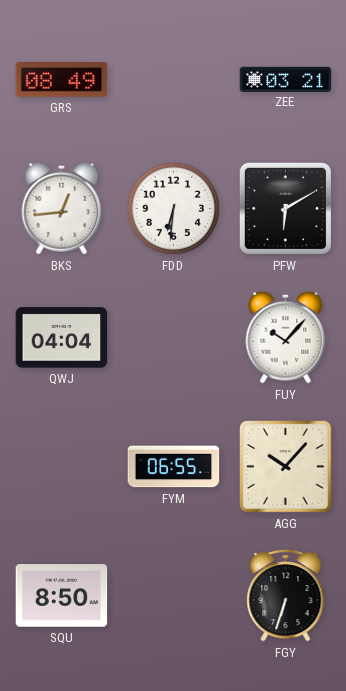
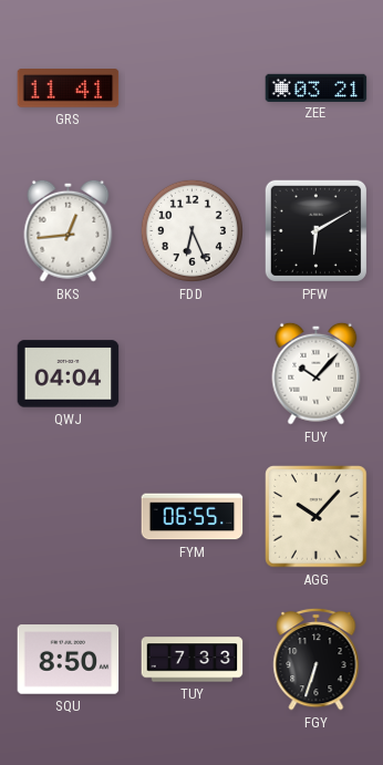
GRS: 08:49 -> 11:41
FDD: 6:31 -> 6:26
TUY: none -> 7:33
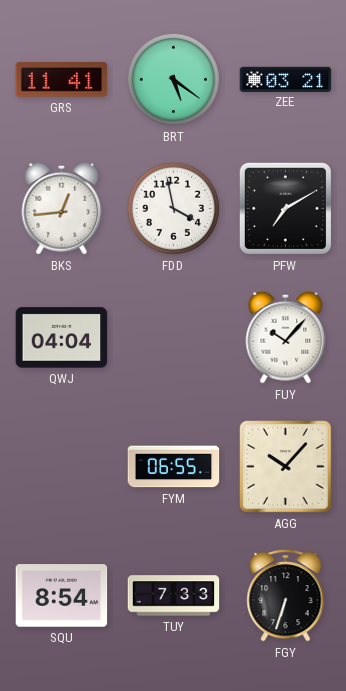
BRT: none -> 5:21
FDD: 6:26 -> 3:58
PFW: 6:10 -> 7:10
SQU: 8:50 -> 8:54
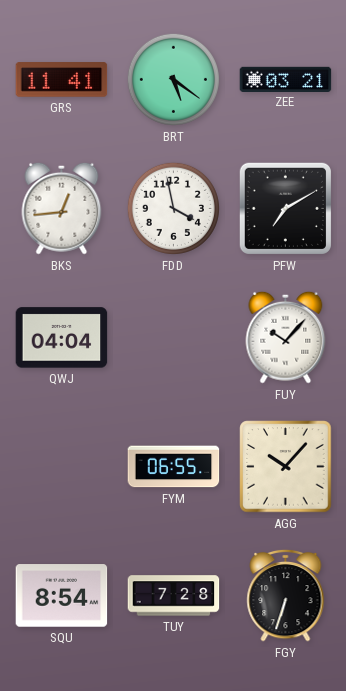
TUY: 7:33 -> 7:28
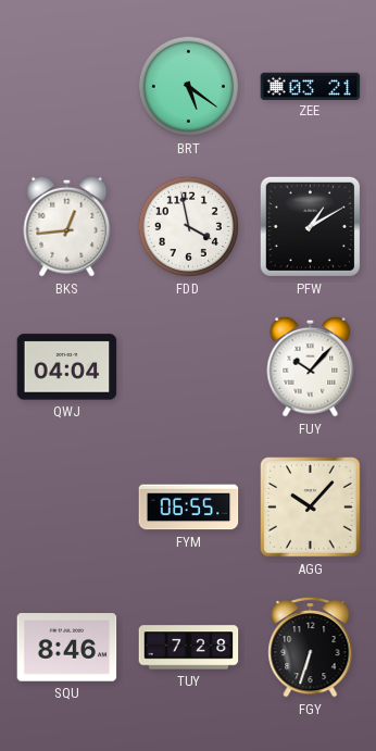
GRS: 11:41 -> none
PFW: 7:10 -> 1:10
SQU: 8:54 -> 8:46
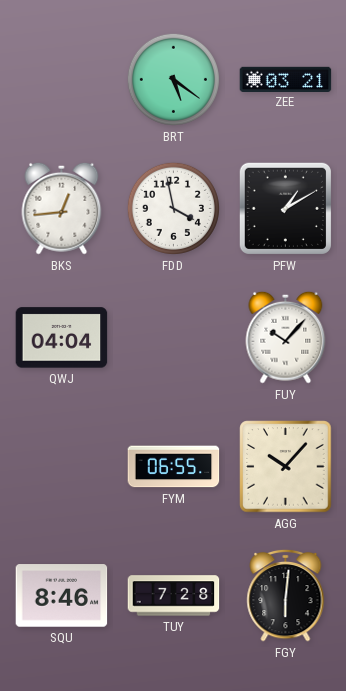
FGY: 6:33 -> 6:01
